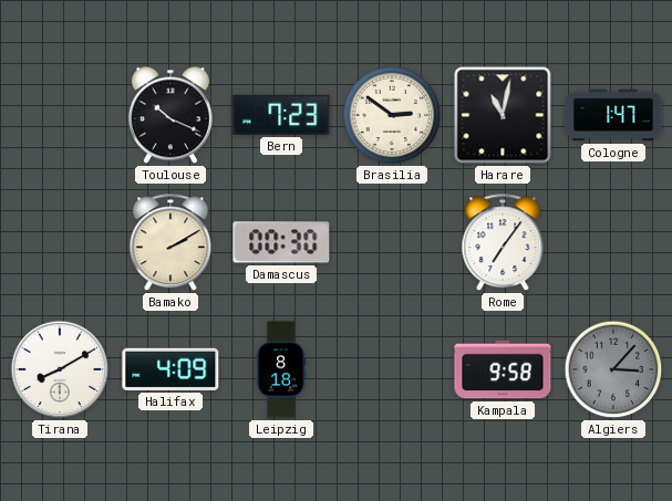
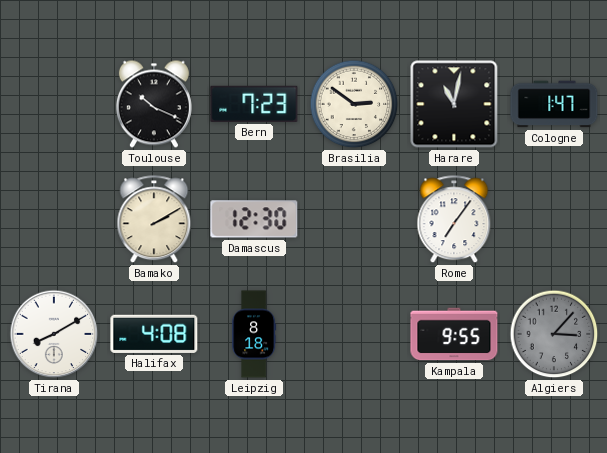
Damascus: 00:30 -> 12:30
Halifax: 4:09 -> 4:08
Kampala: 9:58 -> 9:55
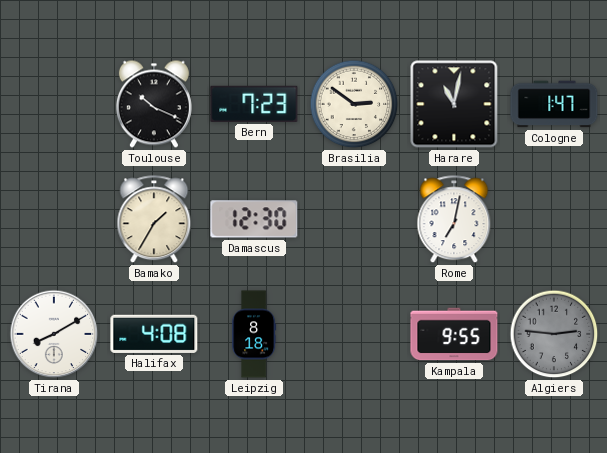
Bamako: 2:10 -> 1:35
Rome: 7:06 -> 7:02
Algiers: 3:07 -> 2:46
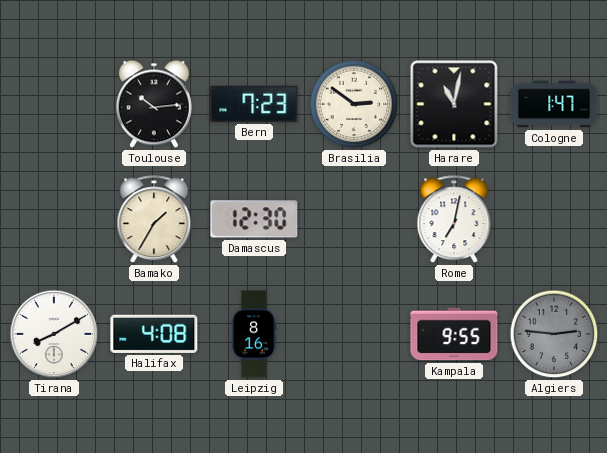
Toulouse: 10:19 -> 10:14
Leipzig: 8:18 -> 8:16
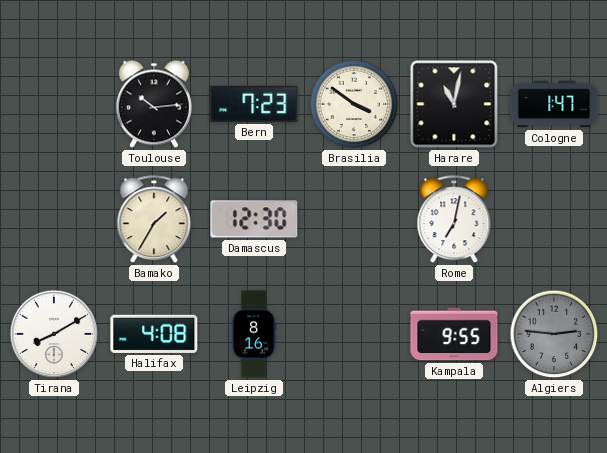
Brasilia: 2:51 -> 3:51
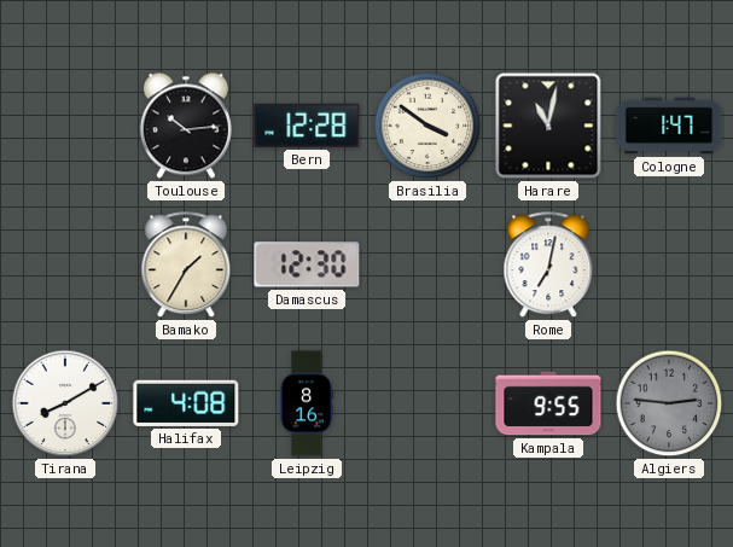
Bern: 7:23 -> 12:28
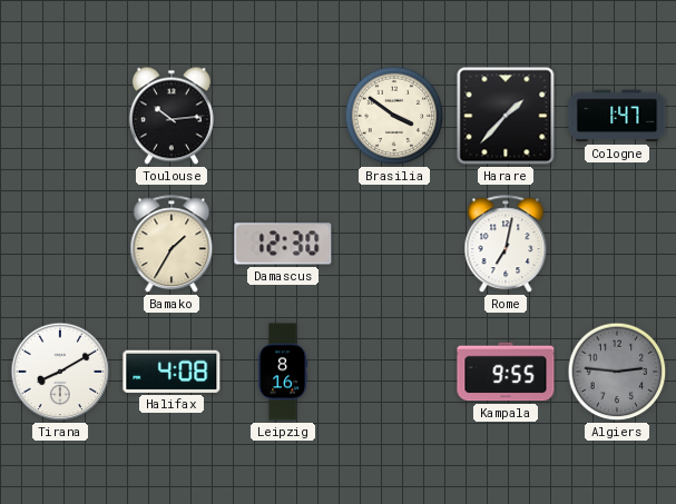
Bern: 12:28 -> none
Harare: 11:02 -> 1:37
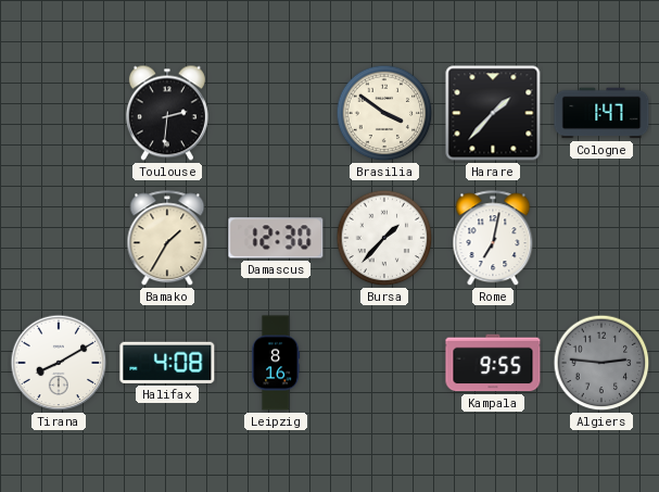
Toulouse: 10:14 -> 2:31
Bursa: none -> 1:37
